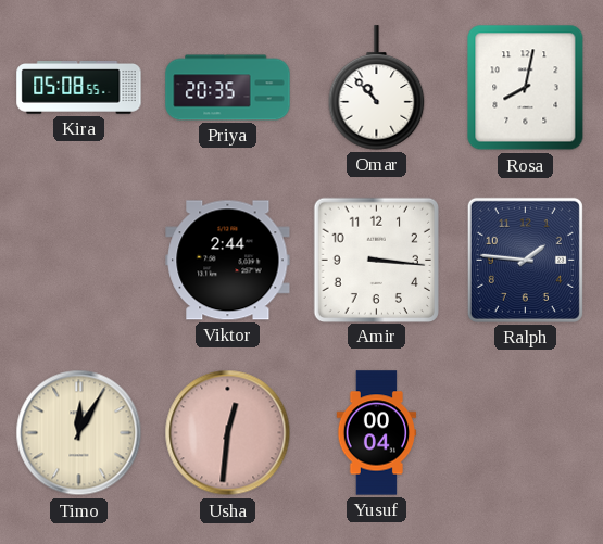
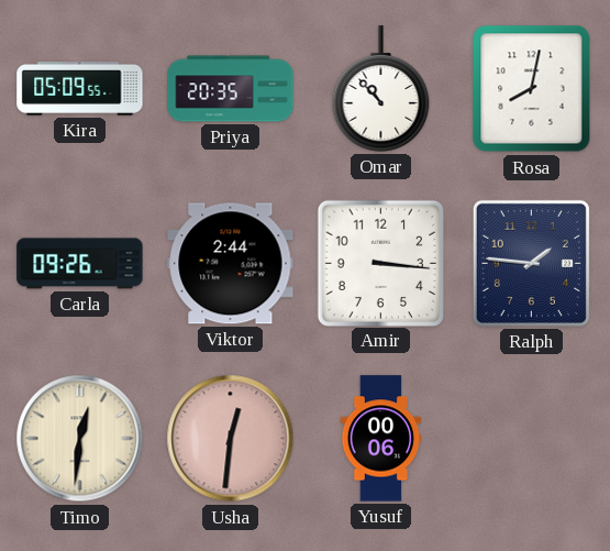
Kira: 05:08 -> 05:09
Carla: none -> 09:26
Timo: 12:05 -> 12:31
Yusuf: 00:04 -> 00:06
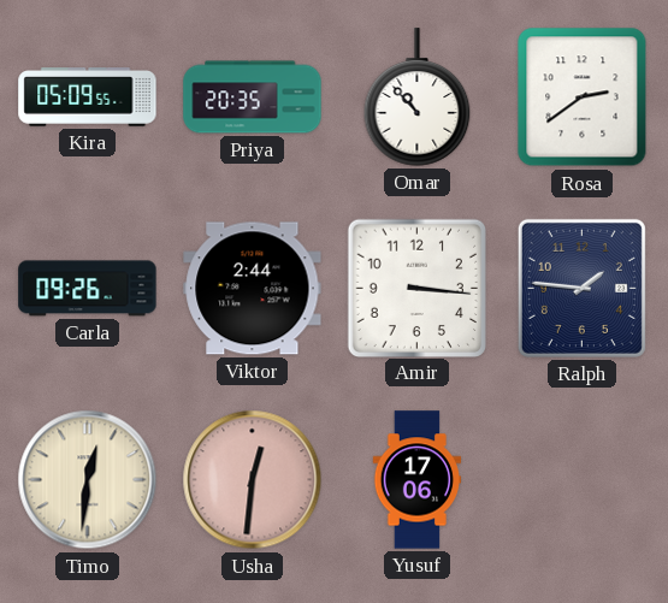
Rosa: 8:02 -> 2:39
Yusuf: 00:06 -> 17:06
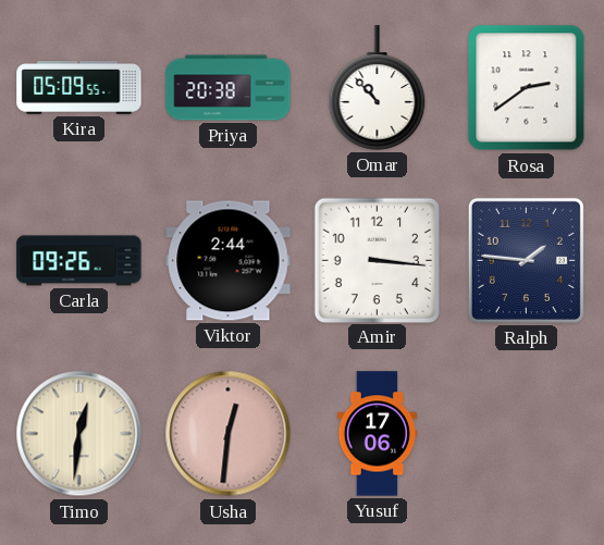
Priya: 20:35 -> 20:38
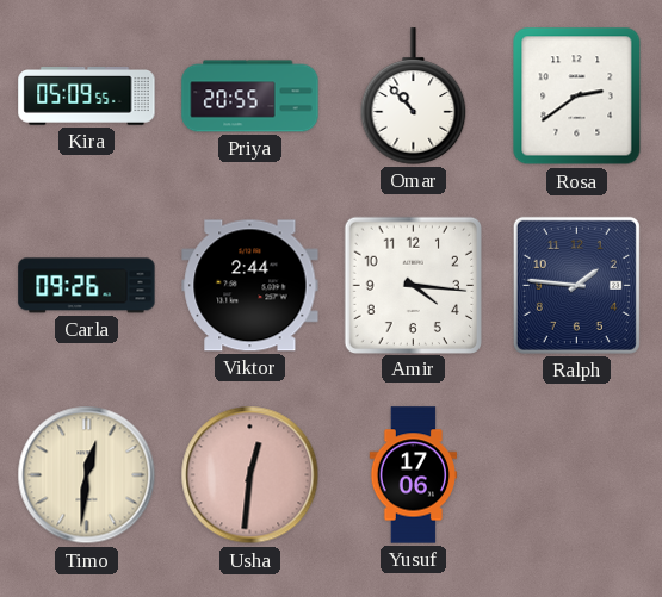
Priya: 20:38 -> 20:55
Amir: 3:16 -> 4:16
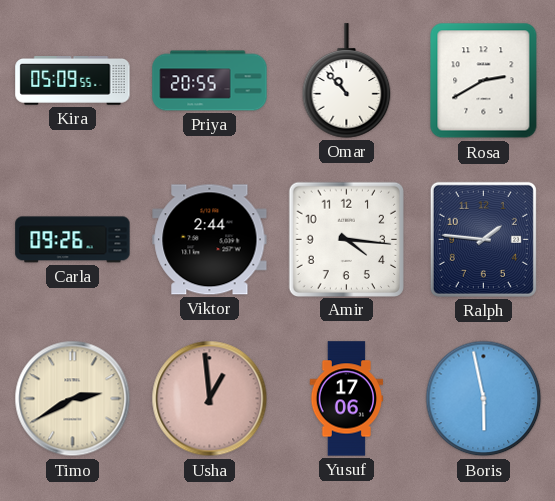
Rosa: 2:39 -> 2:40
Timo: 12:31 -> 2:40
Usha: 12:31 -> 12:59
Boris: none -> 5:58
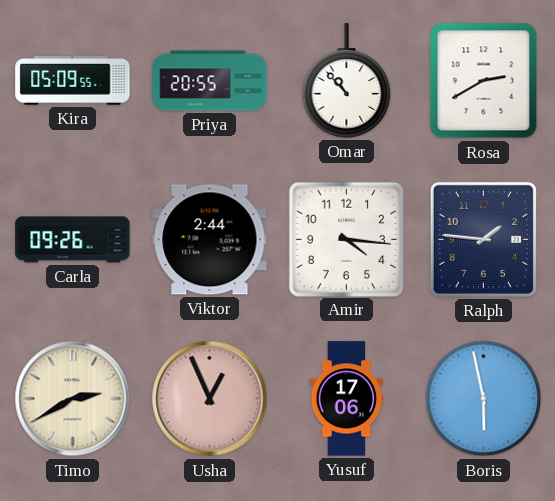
Usha: 12:59 -> 12:56
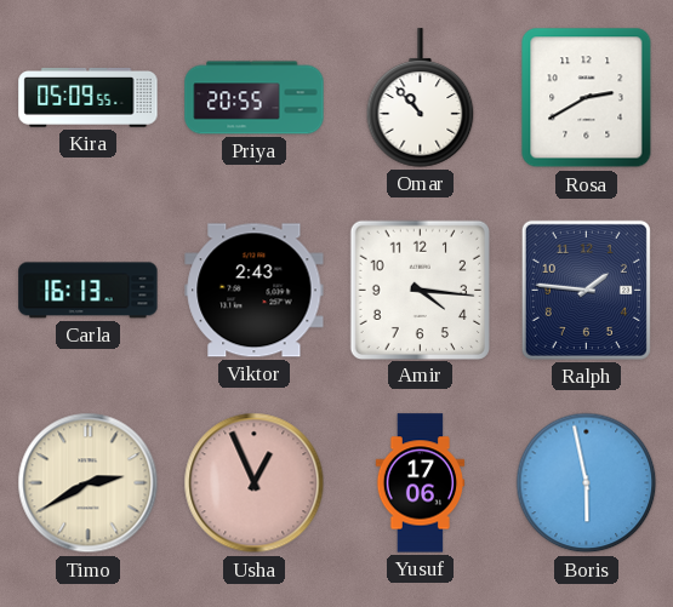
Carla: 09:26 -> 16:13
Viktor: 2:44 -> 2:43
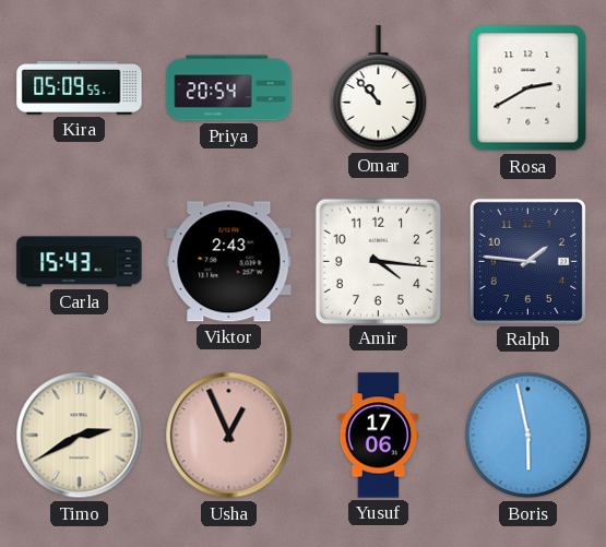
Priya: 20:55 -> 20:54
Carla: 16:13 -> 15:43
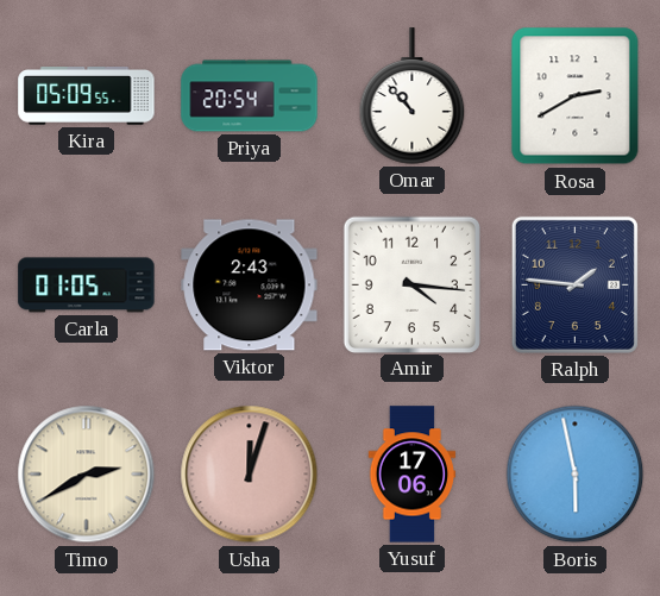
Carla: 15:43 -> 01:05
Usha: 12:56 -> 12:03
